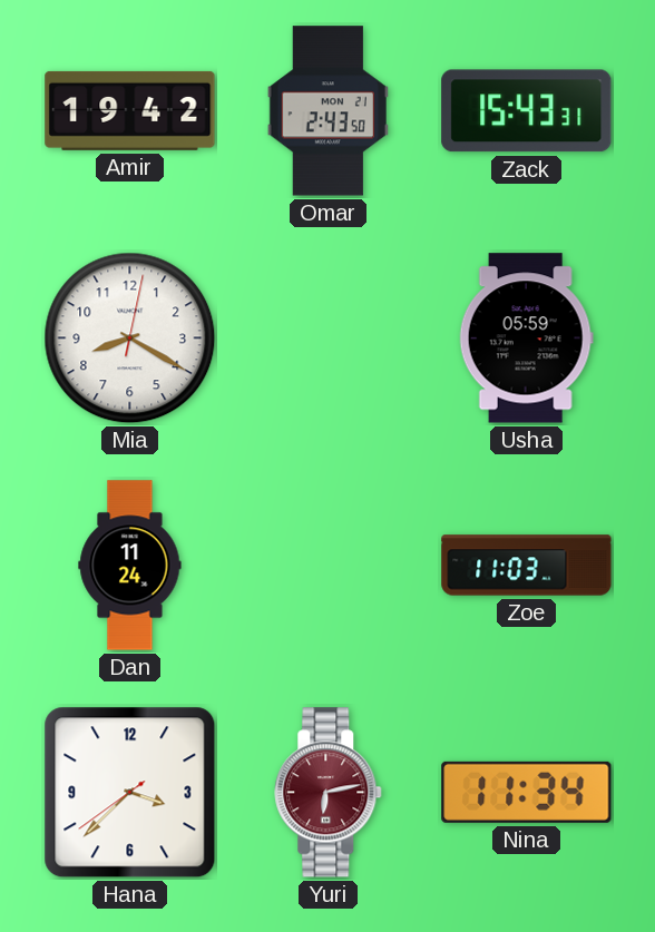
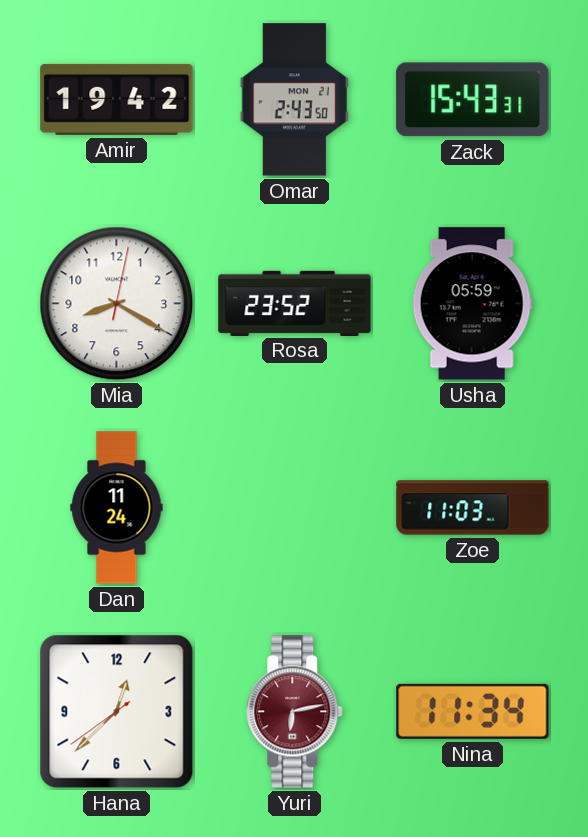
Rosa: none -> 23:52
Hana: 3:37 -> 12:37
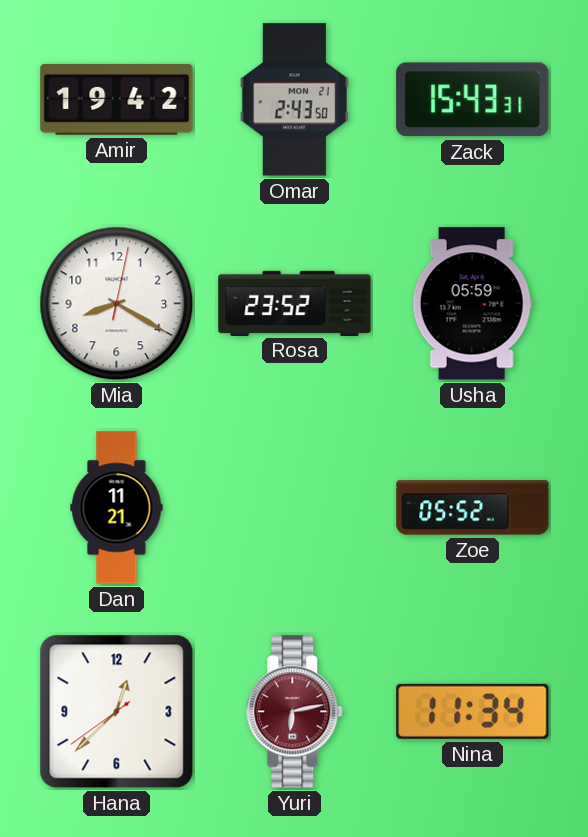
Dan: 11:24 -> 11:21
Zoe: 11:03 -> 05:52
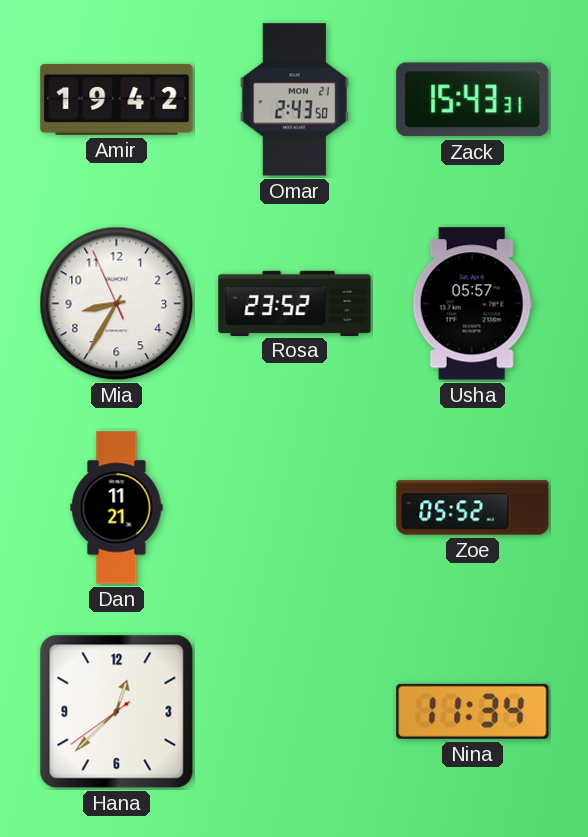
Mia: 8:20 -> 8:34
Usha: 05:59 -> 05:57
Yuri: 6:13 -> none
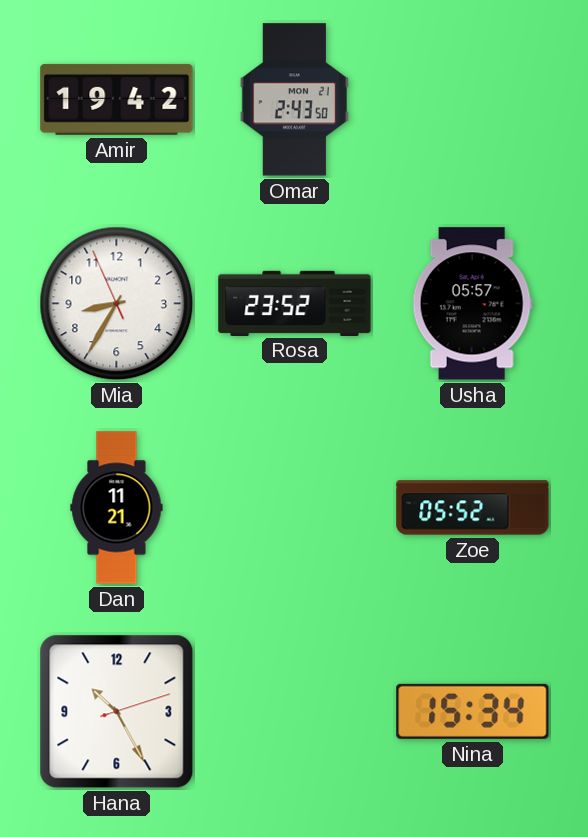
Zack: 15:43 -> none
Hana: 12:37 -> 10:25
Nina: 11:34 -> 15:34
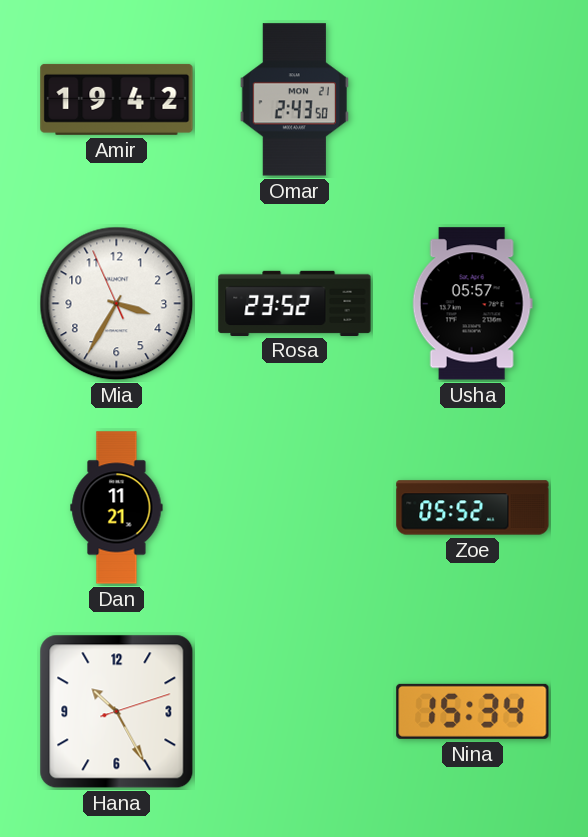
Mia: 8:34 -> 3:34
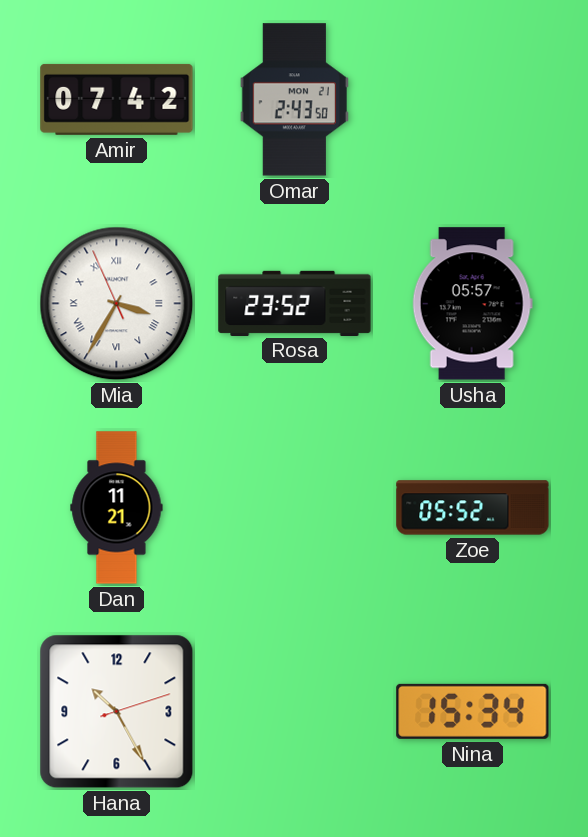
Amir: 19:42 -> 07:42
Mia numerals: Arabic -> Roman
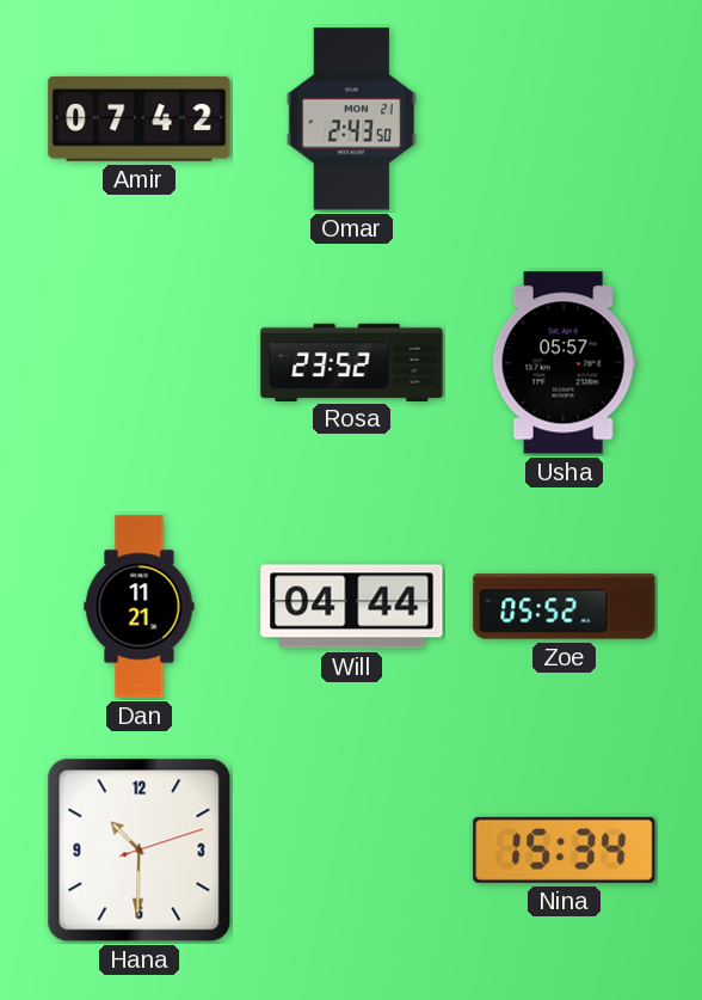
Mia: 3:34 -> none
Will: none -> 04:44
Hana: 10:25 -> 10:30
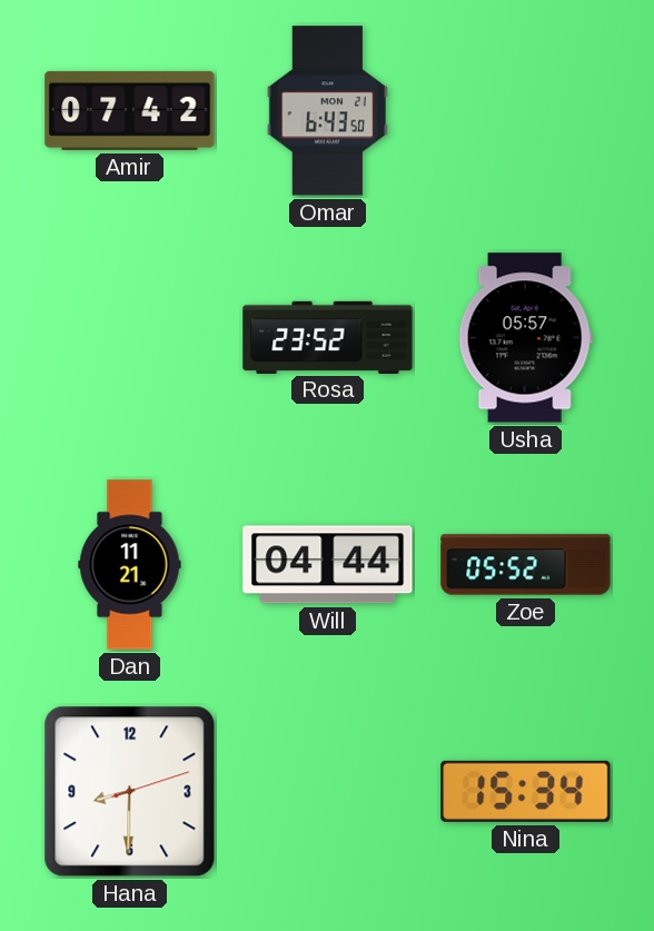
Omar: 2:43 -> 6:43
Hana: 10:30 -> 8:30
